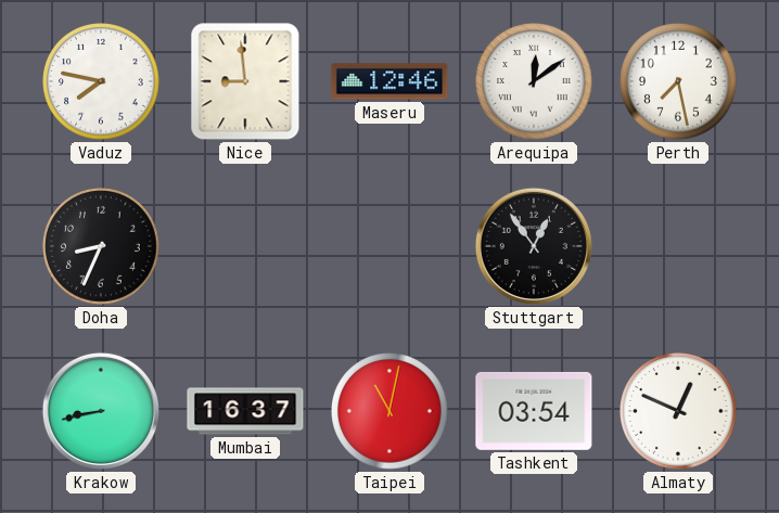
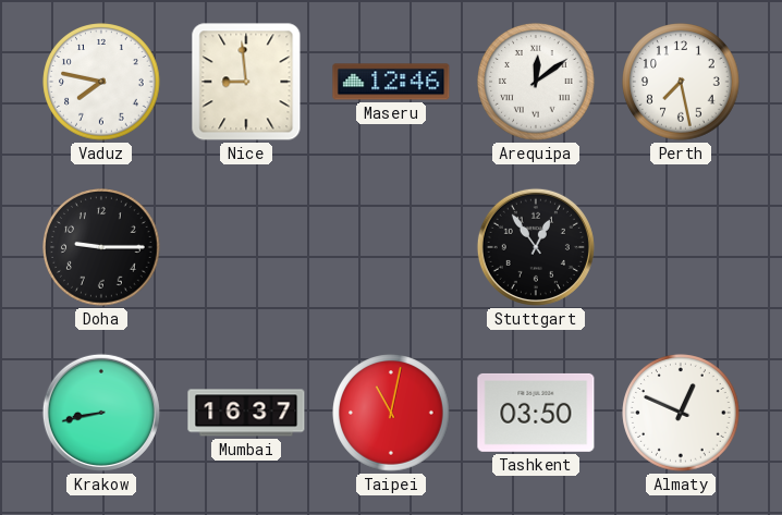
Doha: 8:34 -> 9:15
Tashkent: 03:54 -> 03:50
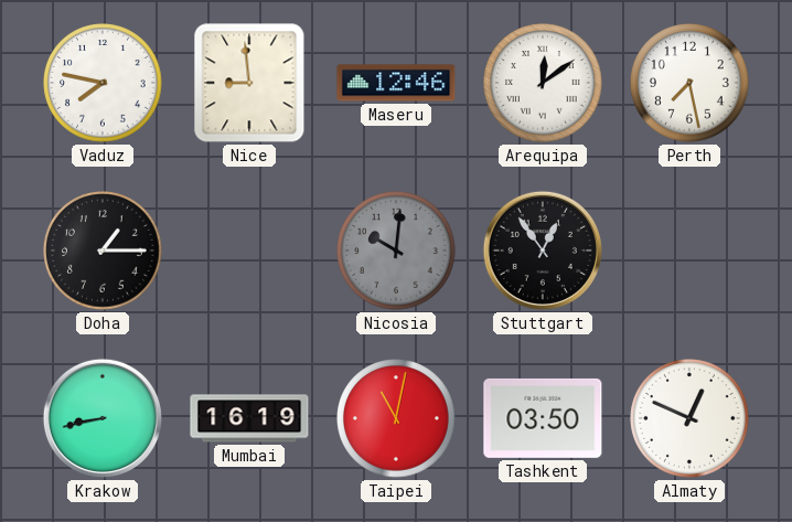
Doha: 9:15 -> 1:15
Nicosia: none -> 10:01
Mumbai: 16:37 -> 16:19
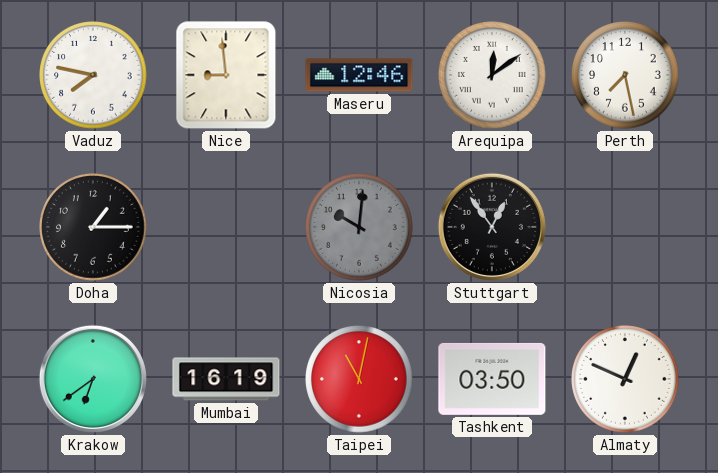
Krakow: 8:43 -> 6:39
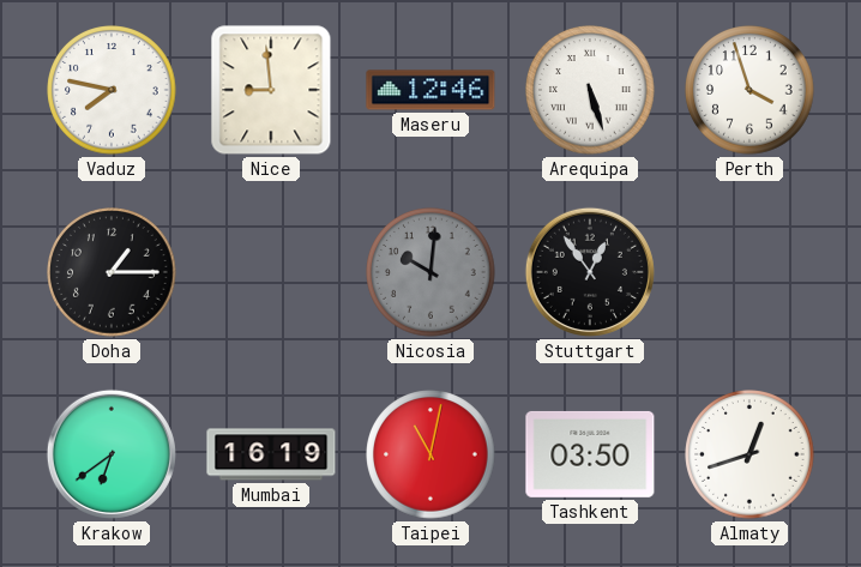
Arequipa: 12:09 -> 5:27
Perth: 7:28 -> 3:57
Almaty: 12:49 -> 12:42
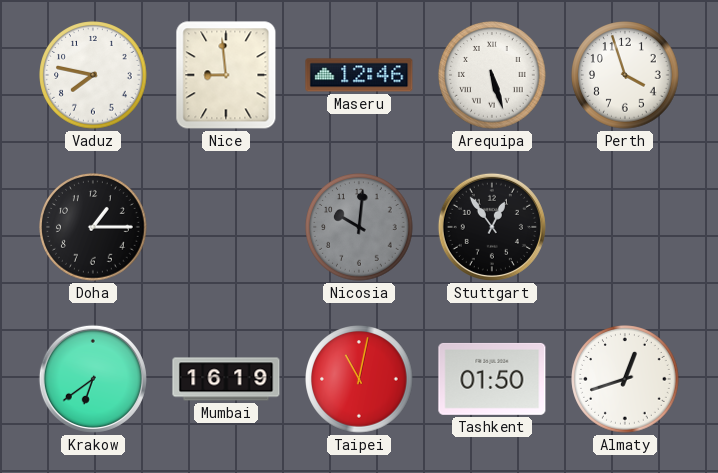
Tashkent: 03:50 -> 01:50
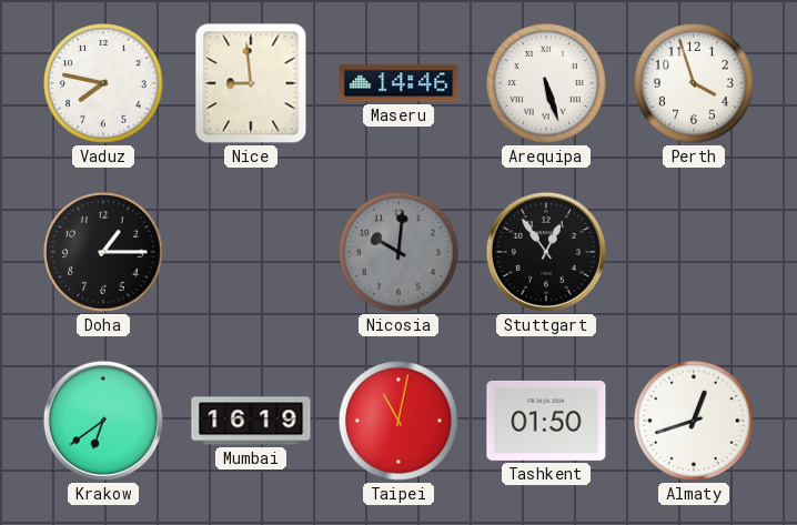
Maseru: 12:46 -> 14:46
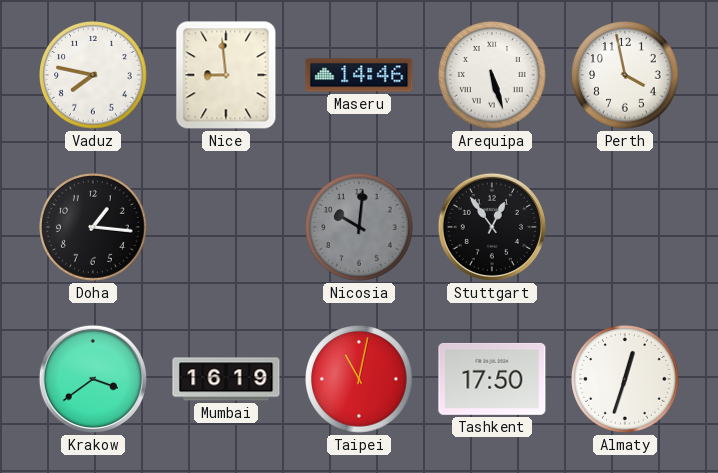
Perth: 3:57 -> 3:58
Doha: 1:15 -> 1:16
Krakow: 6:39 -> 3:39
Tashkent: 01:50 -> 17:50
Almaty: 12:42 -> 12:33
